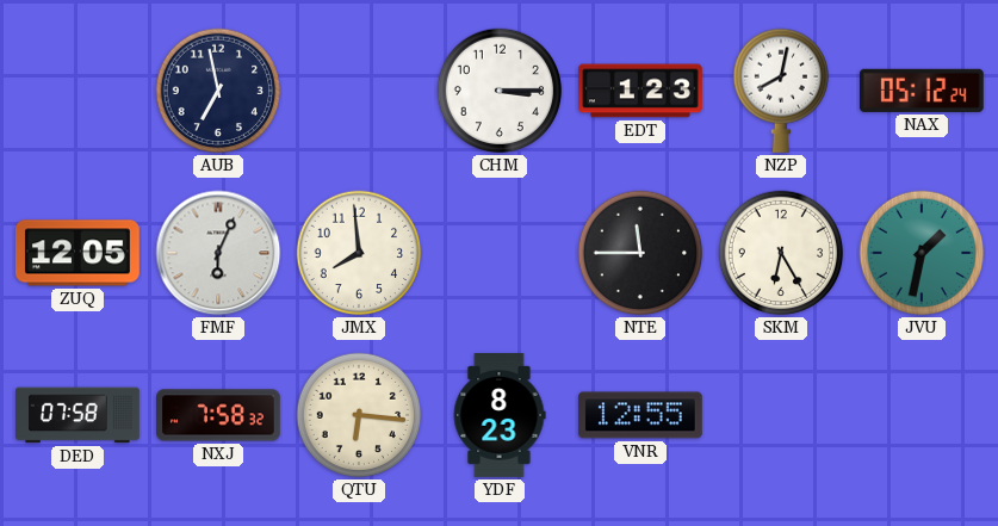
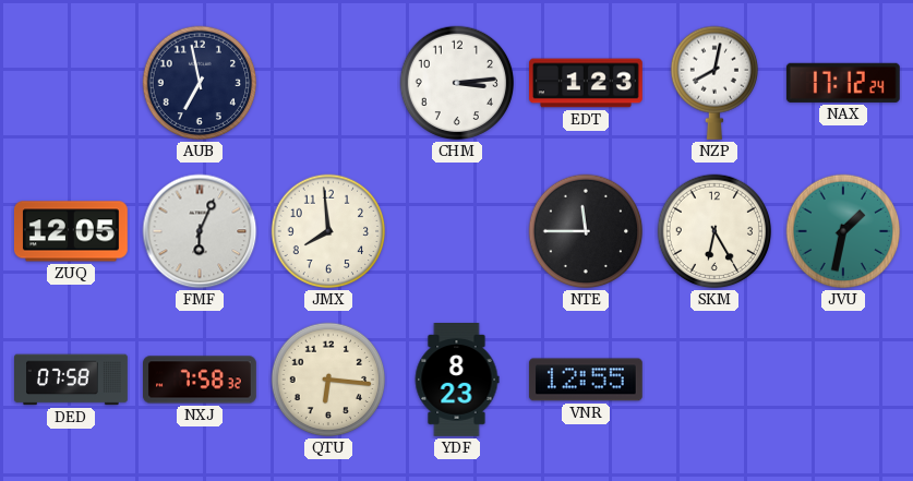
CHM: 3:15 -> 3:14
NAX: 05:12 -> 17:12
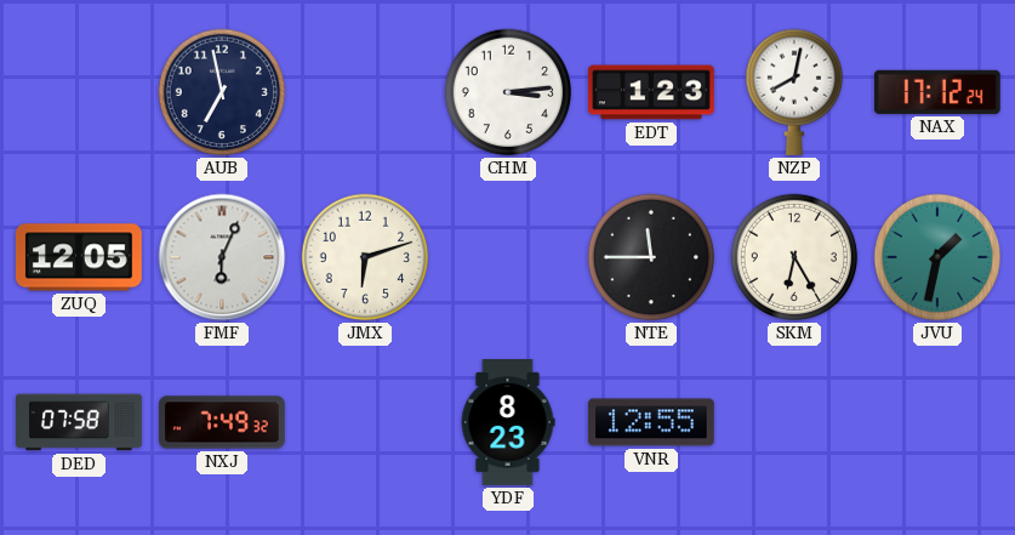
JMX: 7:59 -> 6:12
NXJ: 7:58 -> 7:49
QTU: 6:16 -> none
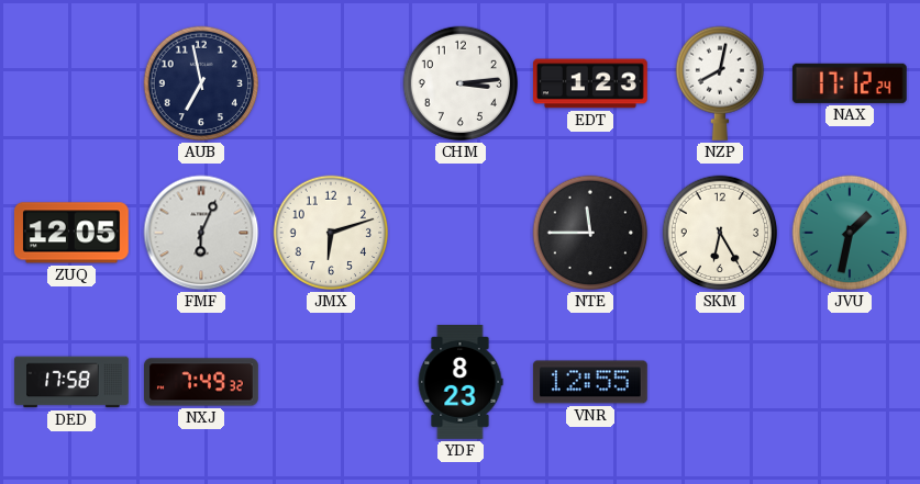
DED: 07:58 -> 17:58
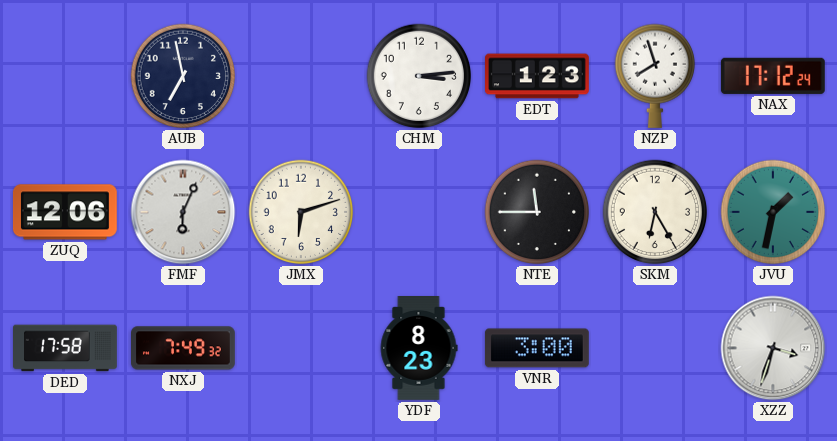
NZP: 8:02 -> 7:57
ZUQ: 12:05 -> 12:06
VNR: 12:55 -> 3:00
XZZ: none -> 3:33
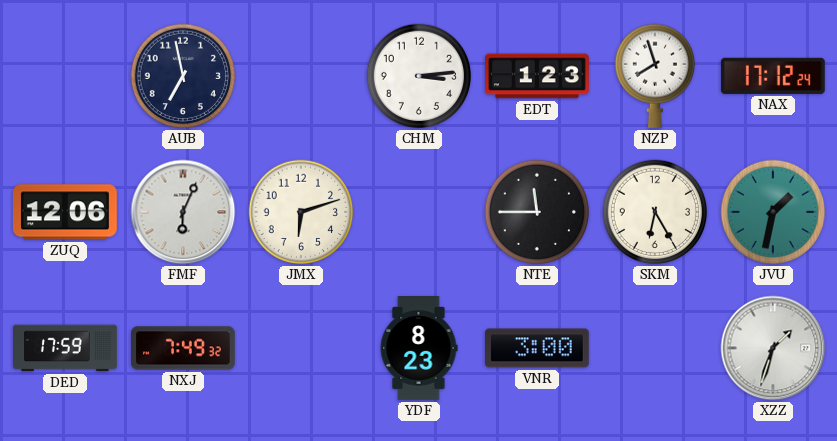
DED: 17:58 -> 17:59
XZZ: 3:33 -> 1:33
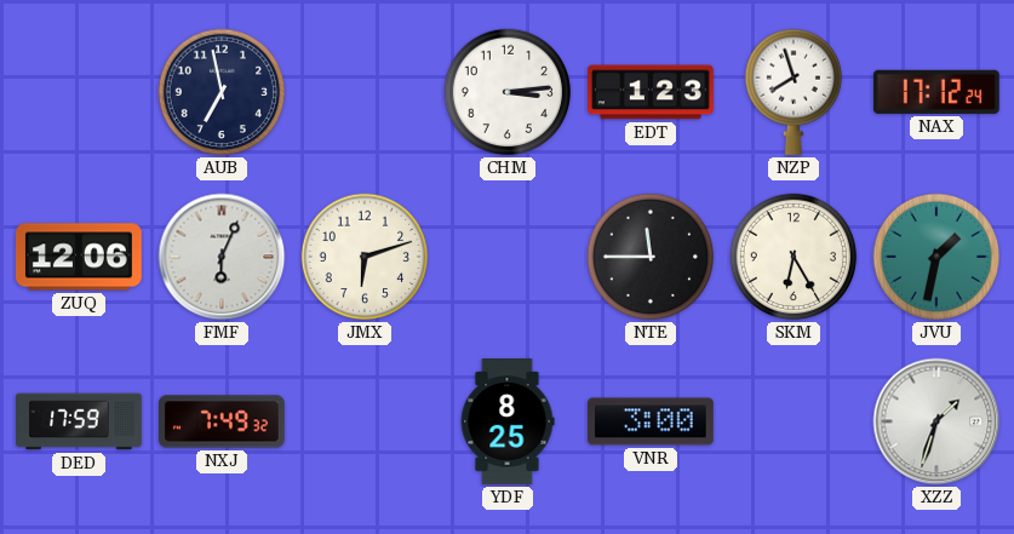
YDF: 8:23 -> 8:25
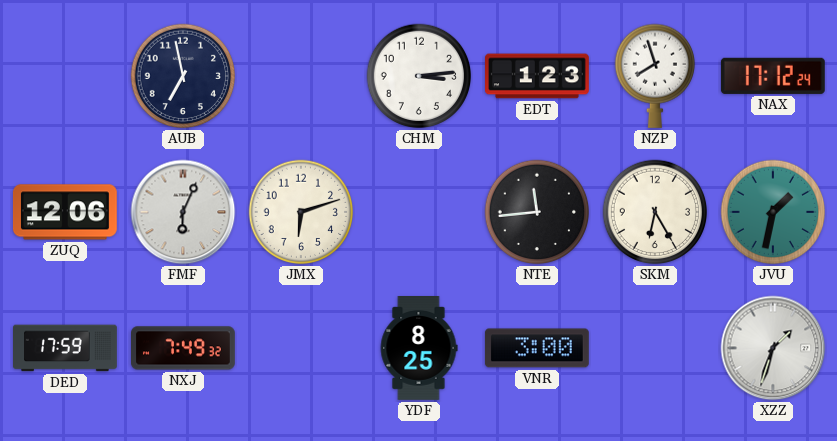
NTE: 11:45 -> 11:44
